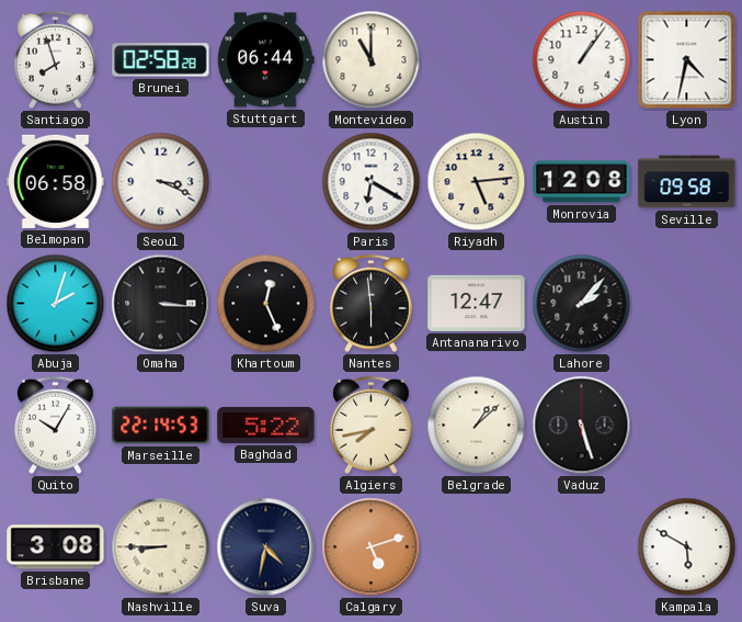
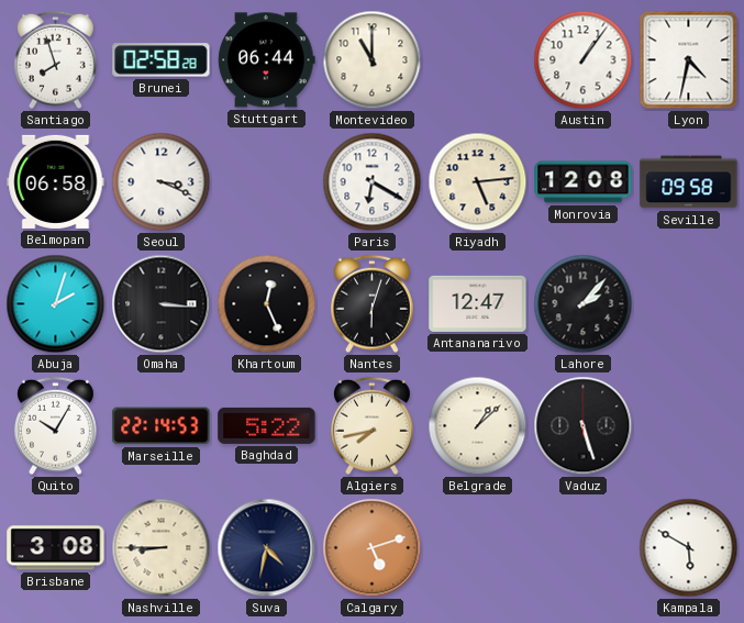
Nantes: 5:59 -> 6:03
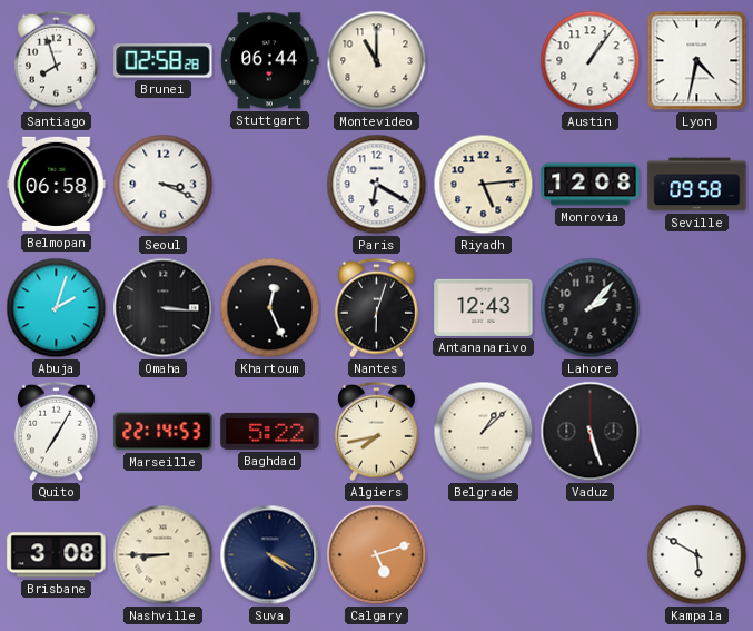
Antananarivo: 12:47 -> 12:43
Quito: 10:05 -> 7:05
Suva: 4:32 -> 4:20
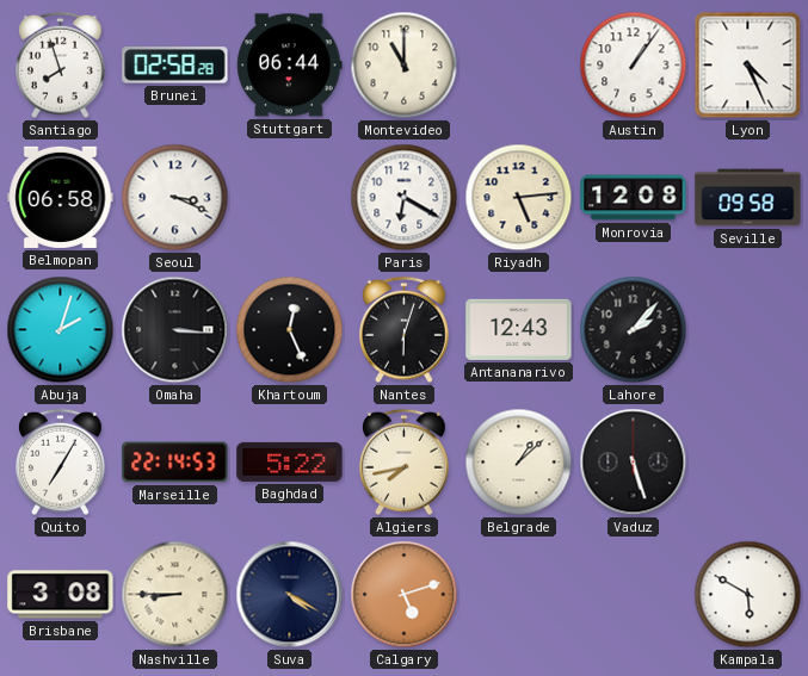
Lyon: 4:32 -> 4:26
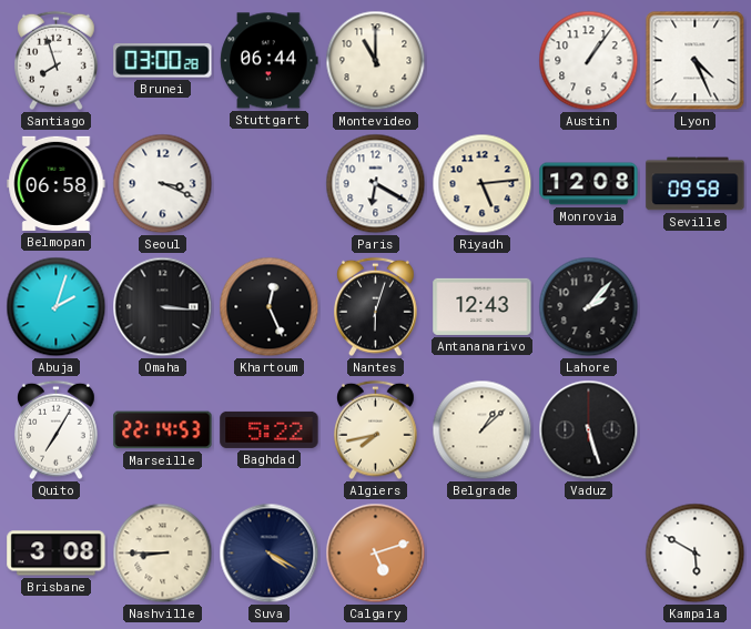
Brunei: 02:58 -> 03:00
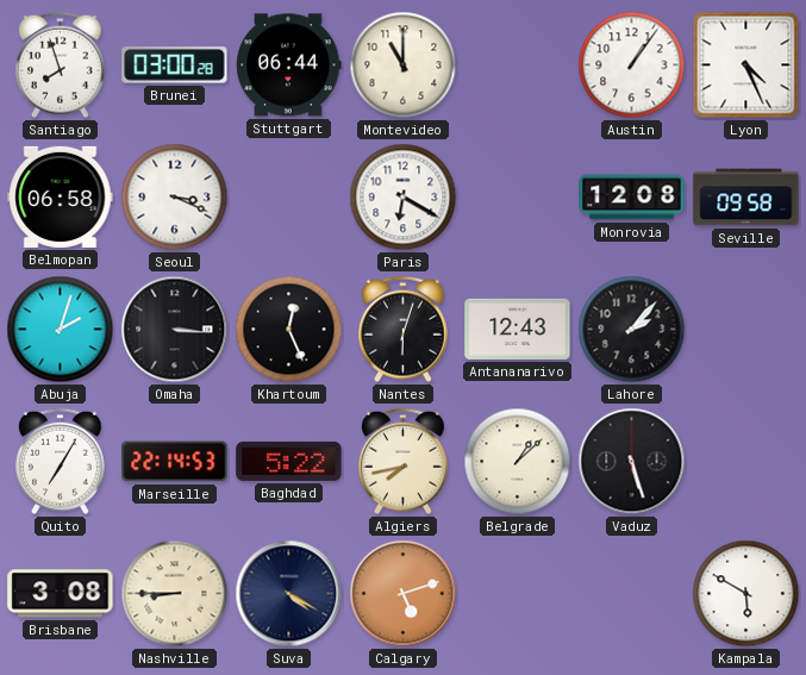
Riyadh: 5:14 -> none
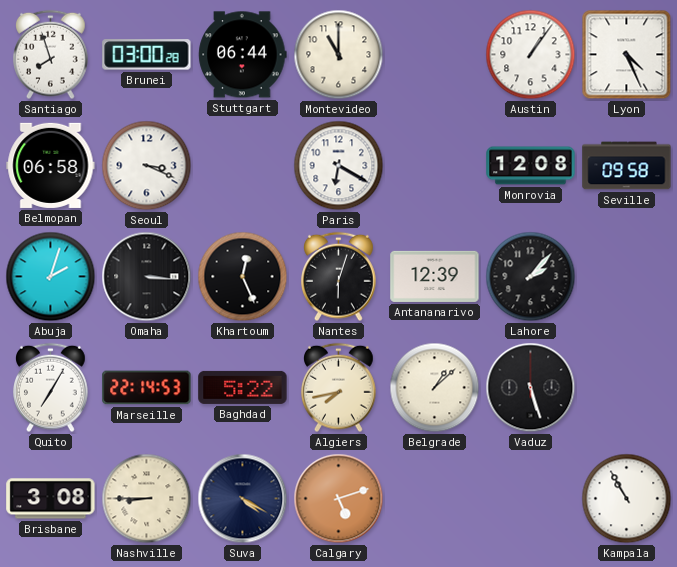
Antananarivo: 12:43 -> 12:39
Kampala: 5:50 -> 10:55
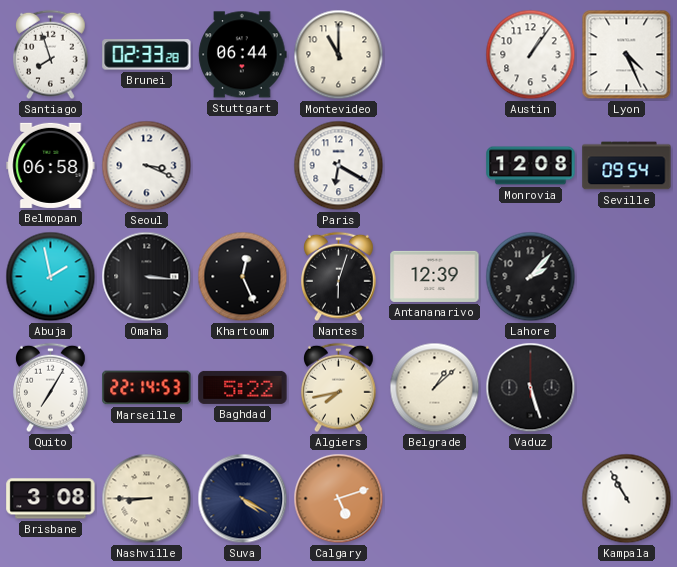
Brunei: 03:00 -> 02:33
Seville: 09:58 -> 09:54
Abuja: 2:03 -> 1:58
